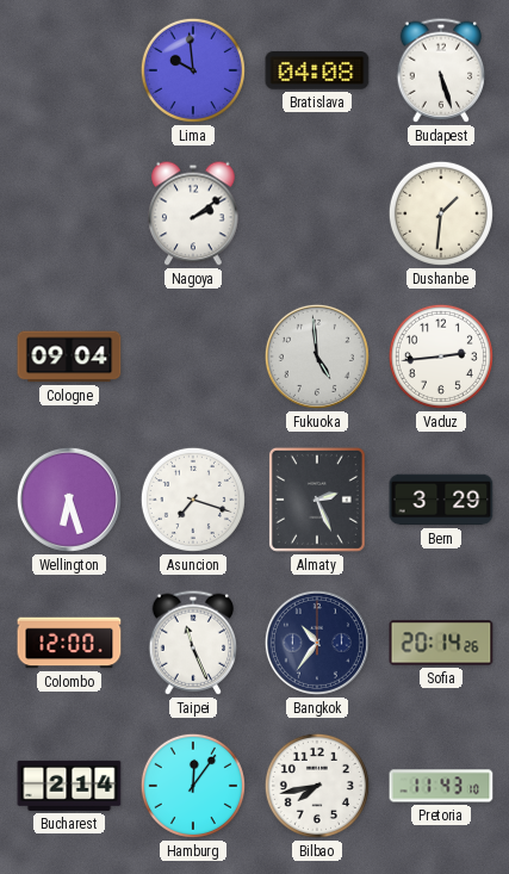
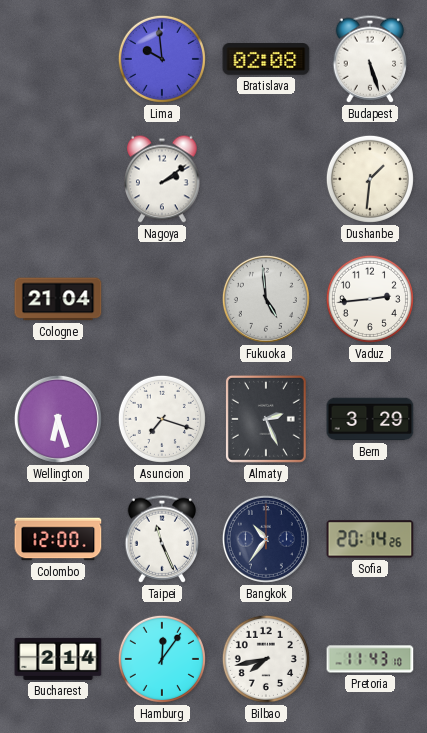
Bratislava: 04:08 -> 02:08
Cologne: 09:04 -> 21:04
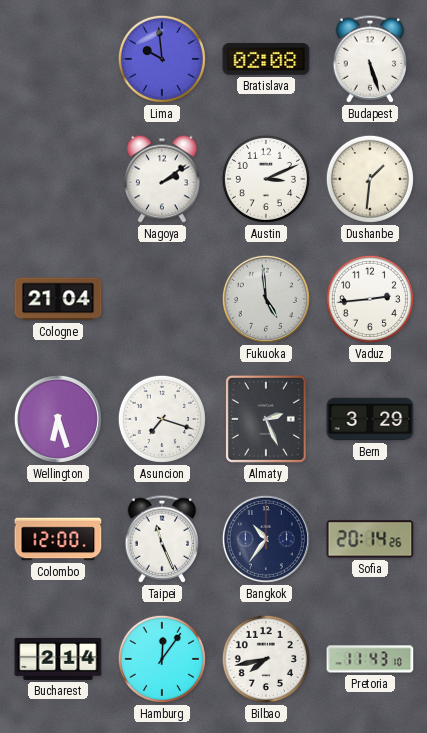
Austin: none -> 3:11
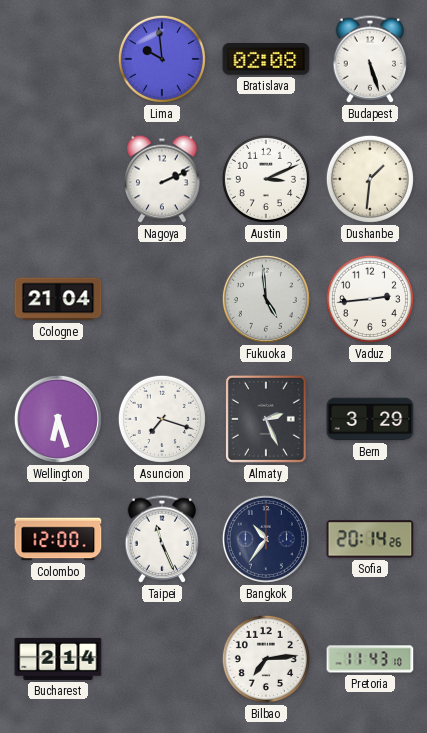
Nagoya: 2:09 -> 2:11
Hamburg: 12:06 -> none
Bilbao: 7:43 -> 7:14
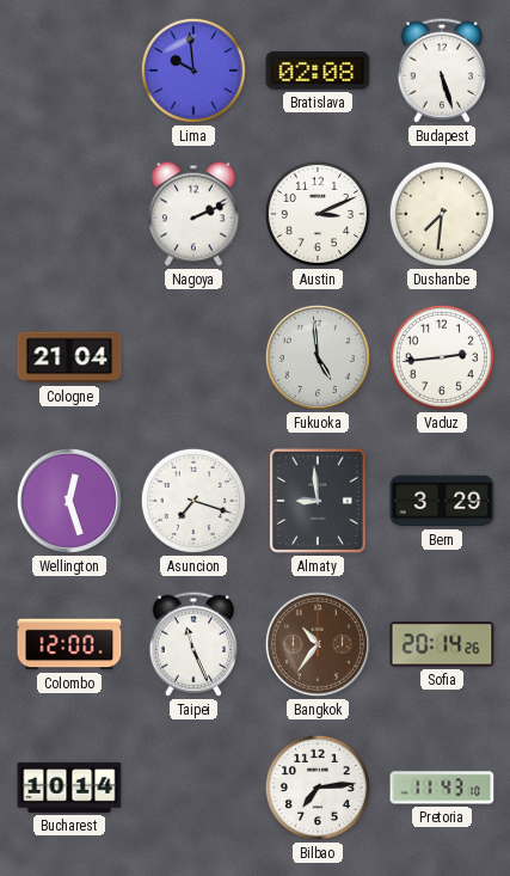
Dushanbe: 1:31 -> 7:31
Wellington: 6:27 -> 12:27
Almaty: 2:26 -> 8:59
Bangkok dial: navy -> brown
Bucharest: 2:14 -> 10:14
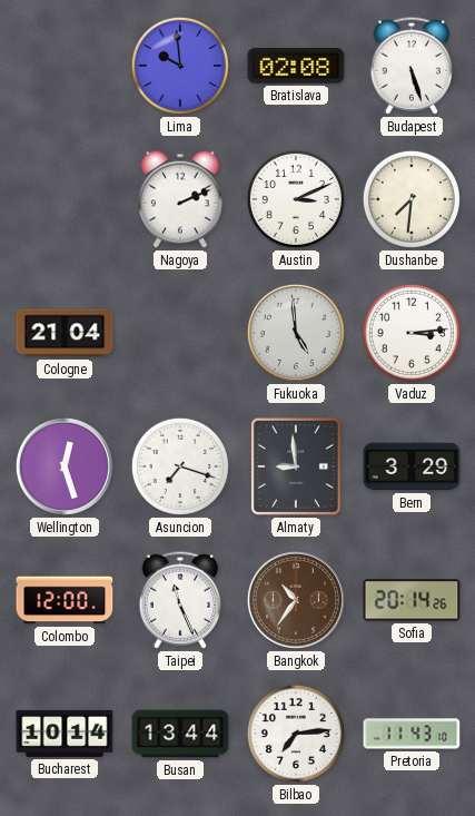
Vaduz: 2:44 -> 3:14
Busan: none -> 13:44
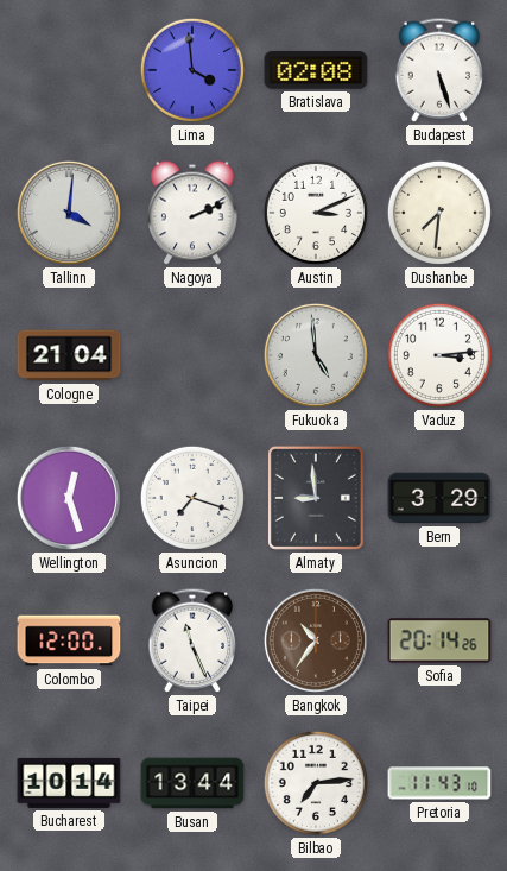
Lima: 9:59 -> 3:59
Tallinn: none -> 4:01
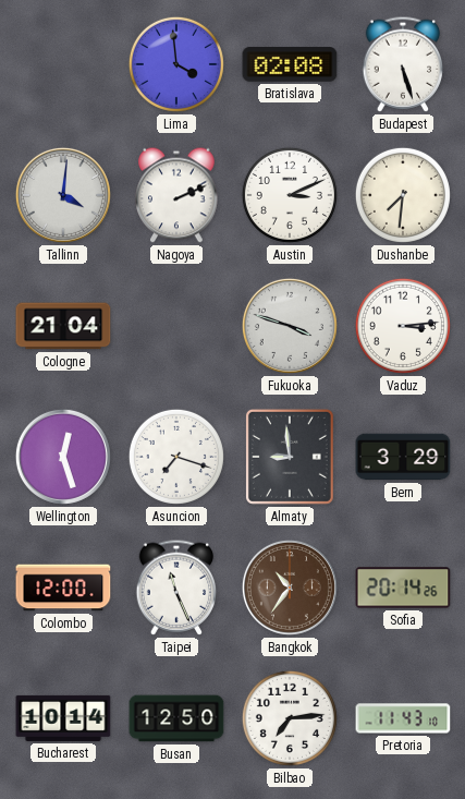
Fukuoka: 4:59 -> 3:48
Busan: 13:44 -> 12:50
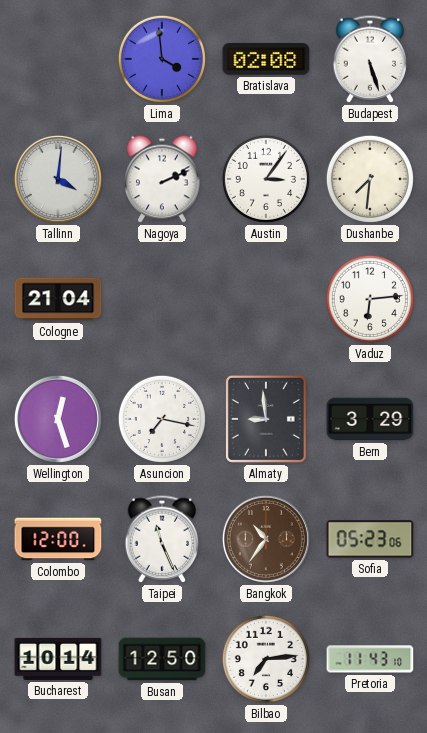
Austin: 3:11 -> 3:06
Fukuoka: 3:48 -> none
Vaduz: 3:14 -> 6:14
Asuncion: 7:18 -> 7:17
Sofia: 20:14 -> 05:23
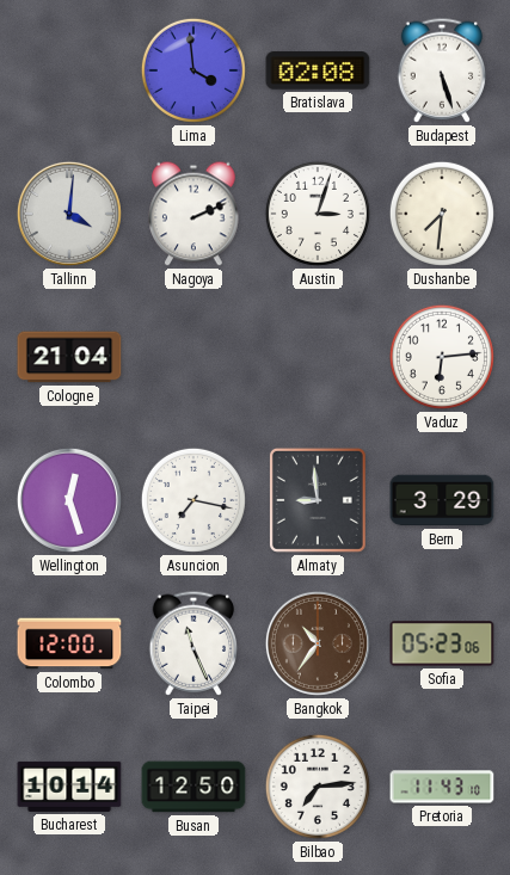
Austin: 3:06 -> 3:03
